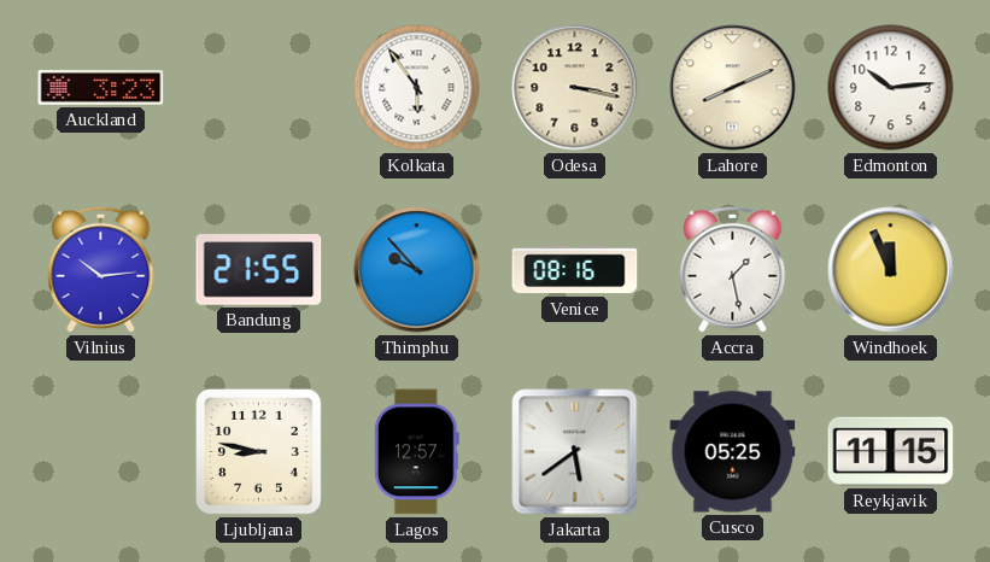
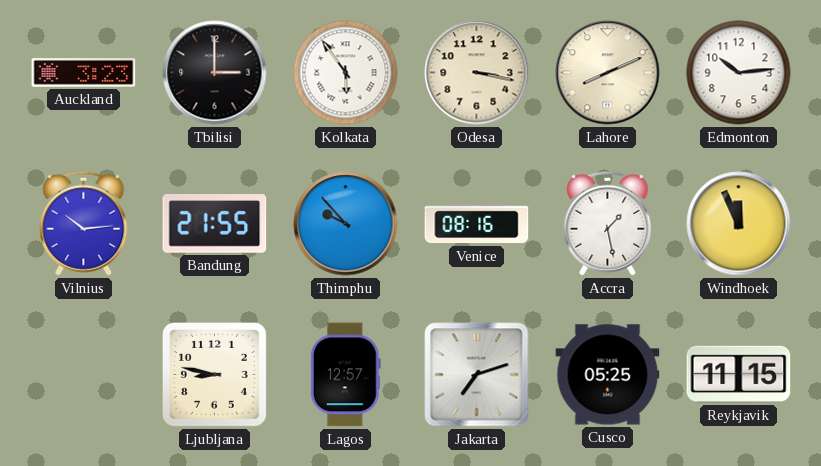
Tbilisi: none -> 3:00
Jakarta: 5:39 -> 7:12
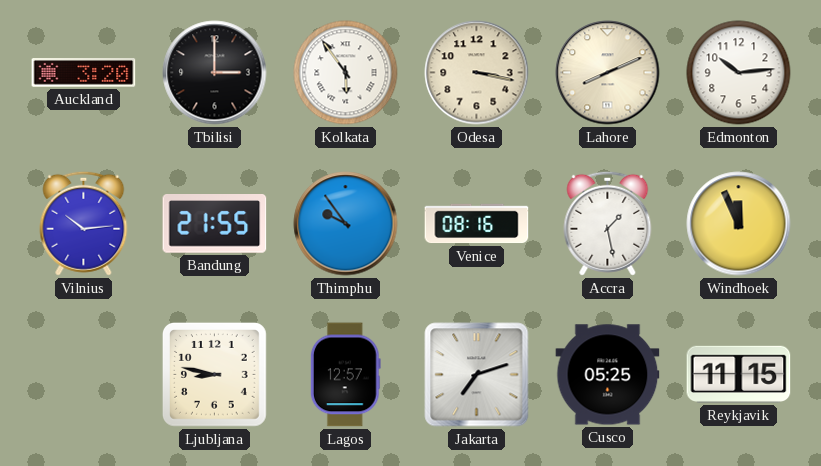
Auckland: 3:23 -> 3:20
Thimphu: 9:53 -> 9:54
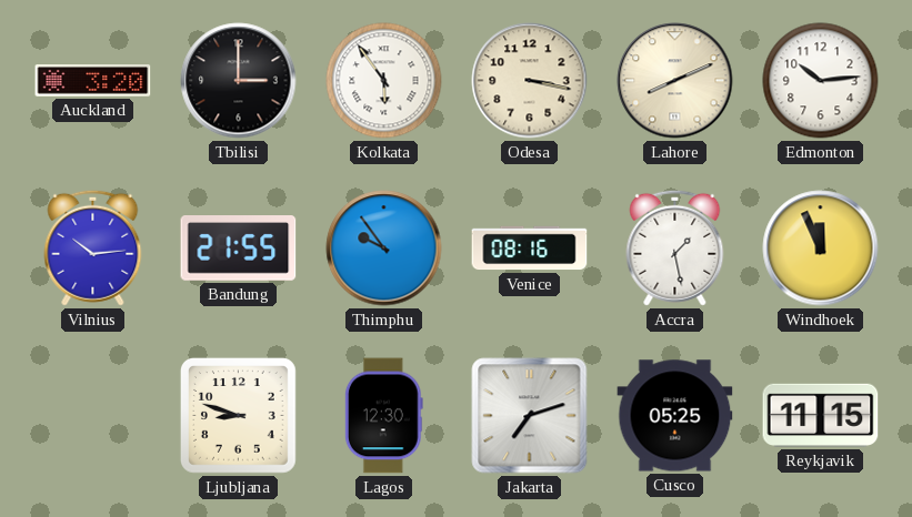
Ljubljana: 8:47 -> 8:48
Lagos: 12:57 -> 12:30
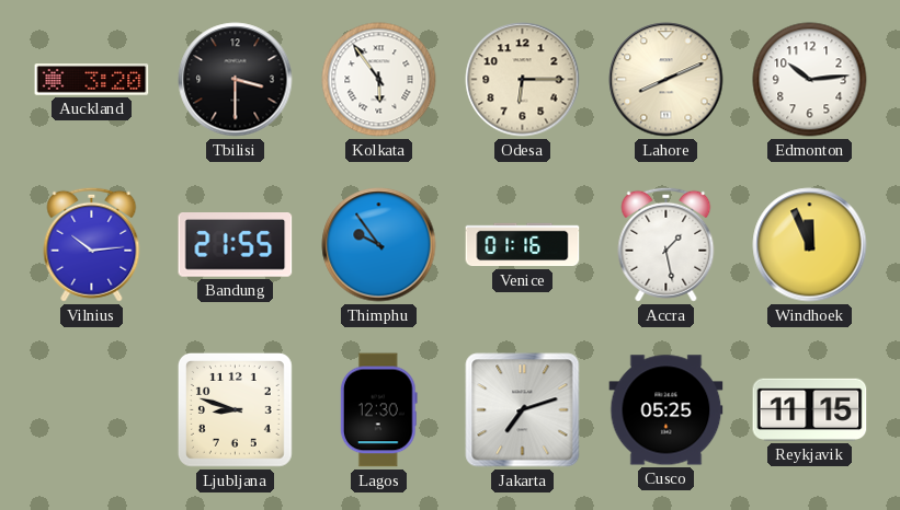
Tbilisi: 3:00 -> 3:30
Odesa: 3:17 -> 6:15
Venice: 08:16 -> 01:16
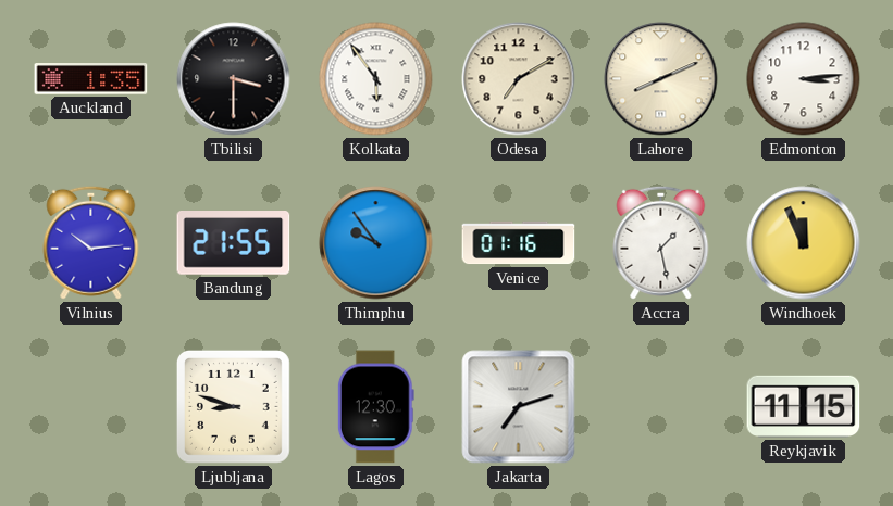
Auckland: 3:20 -> 1:35
Odesa: 6:15 -> 7:10
Edmonton: 10:14 -> 3:14
Cusco: 05:25 -> none
